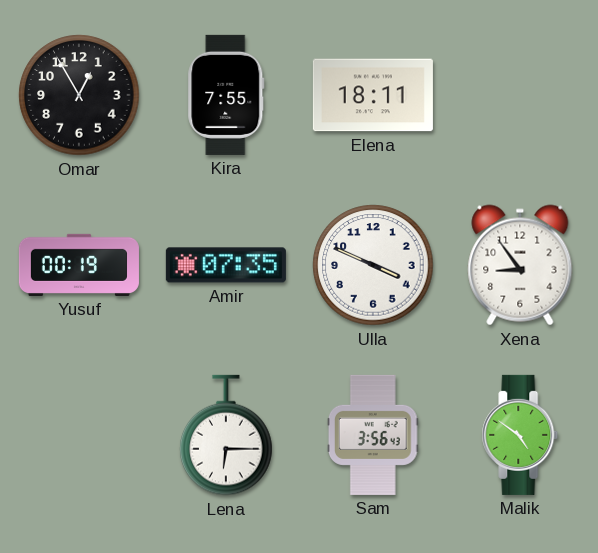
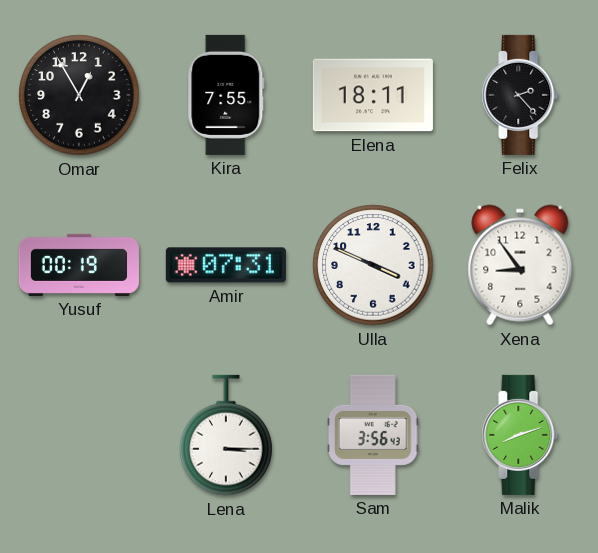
Felix: none -> 2:23
Amir: 07:35 -> 07:31
Lena: 6:15 -> 3:15
Malik: 4:51 -> 8:12
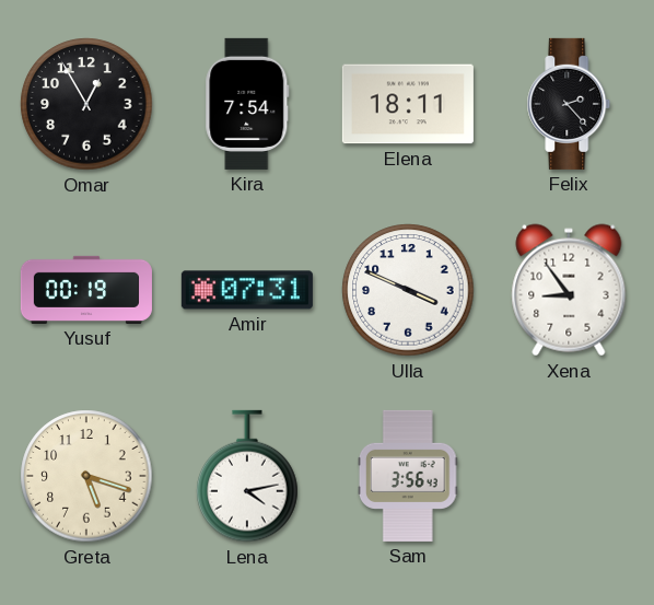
Kira: 7:55 -> 7:54
Greta: none -> 5:18
Lena: 3:15 -> 4:13
Malik: 8:12 -> none
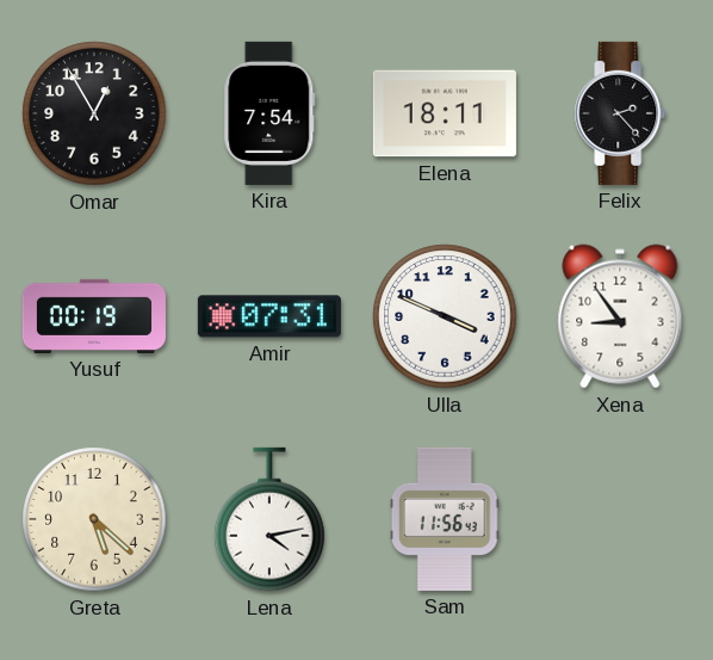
Greta: 5:18 -> 5:22
Sam: 3:56 -> 11:56
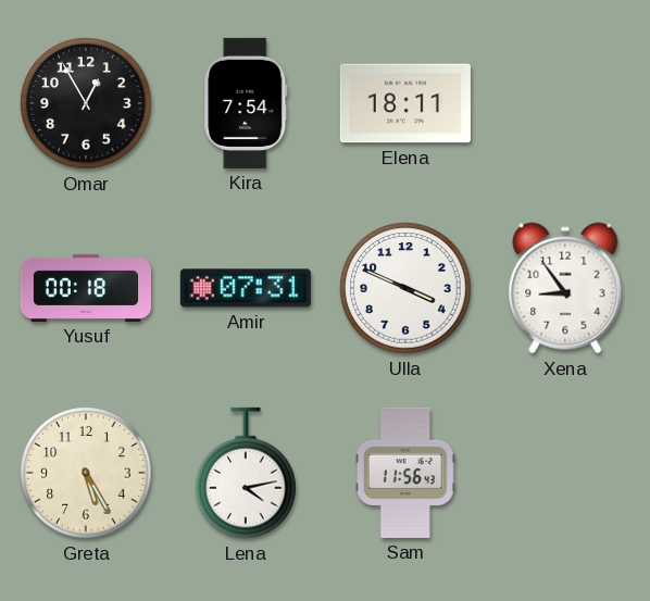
Felix: 2:23 -> none
Yusuf: 00:19 -> 00:18
Greta: 5:22 -> 5:25
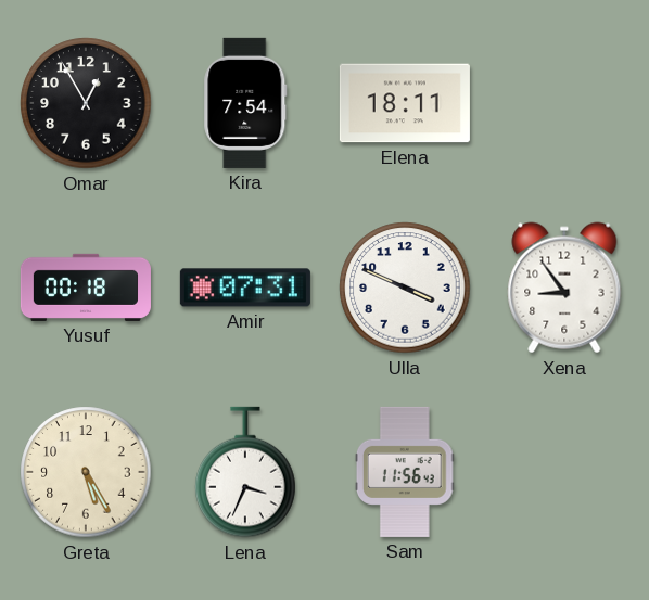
Lena: 4:13 -> 3:34
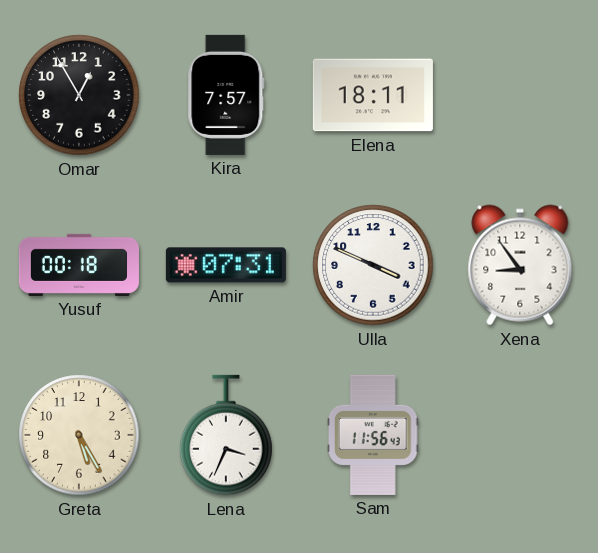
Kira: 7:54 -> 7:57
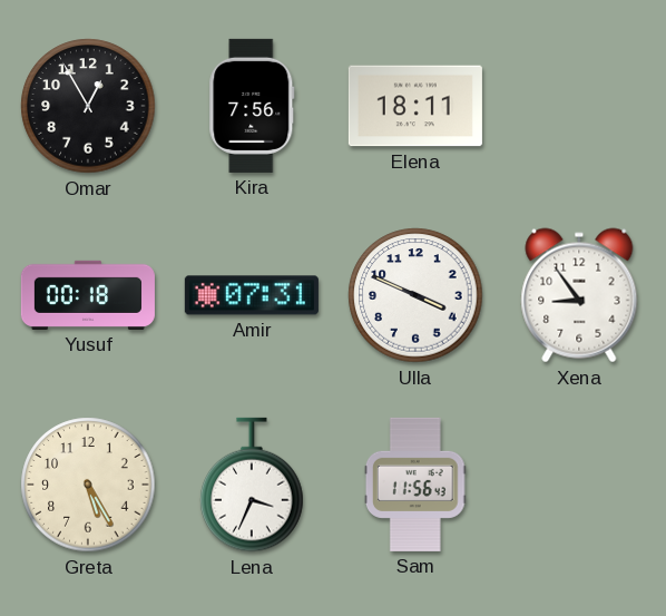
Kira: 7:57 -> 7:56
